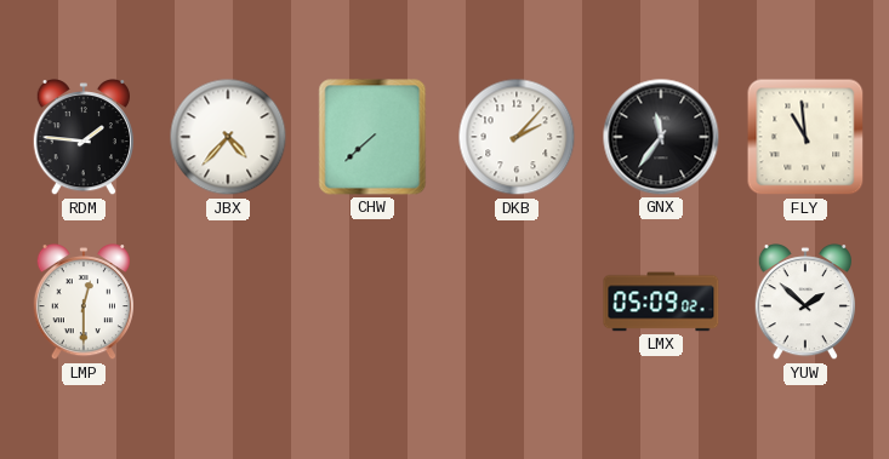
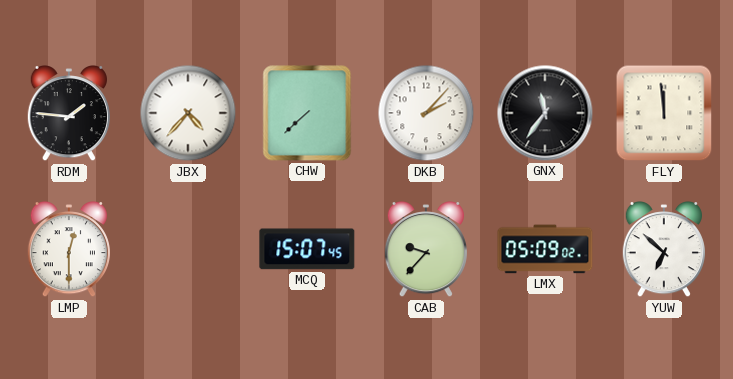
FLY: 10:59 -> 11:59
MCQ: none -> 15:07
CAB: none -> 9:37
YUW: 1:52 -> 6:52
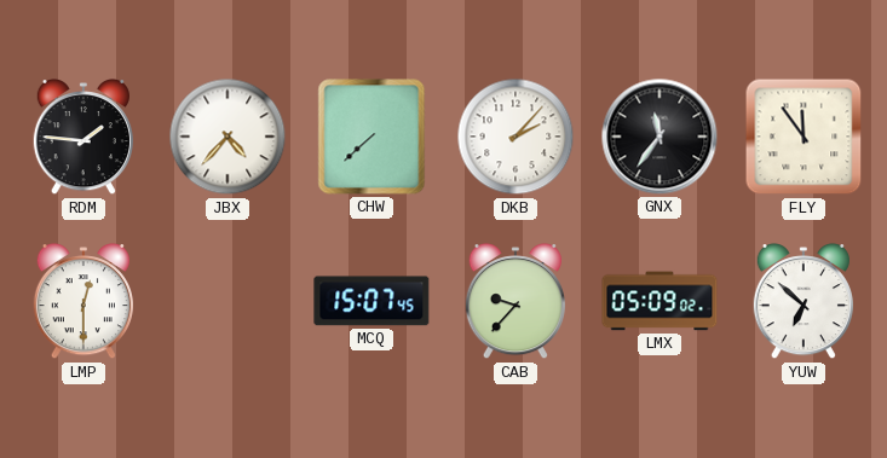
FLY: 11:59 -> 11:54
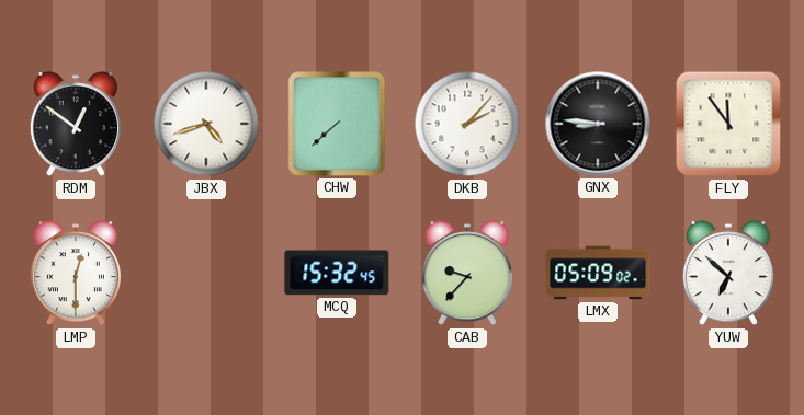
RDM: 1:46 -> 12:51
JBX: 4:37 -> 4:42
GNX: 11:36 -> 8:46
MCQ: 15:07 -> 15:32
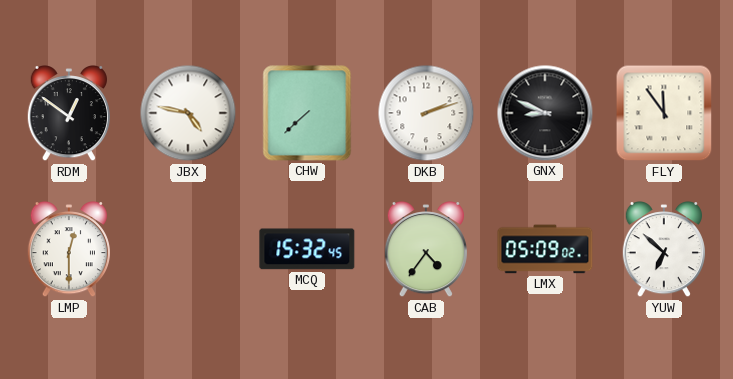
JBX: 4:42 -> 4:47
DKB: 2:07 -> 2:12
GNX: 8:46 -> 8:49
CAB: 9:37 -> 4:36
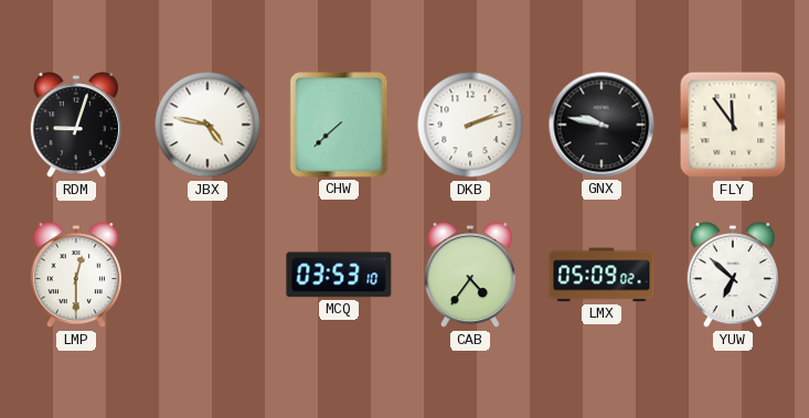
RDM: 12:51 -> 9:03
GNX: 8:49 -> 9:47
MCQ: 15:32 -> 03:53
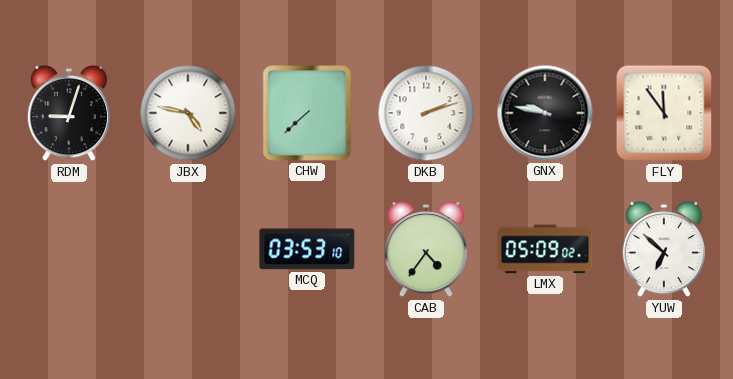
LMP: 12:30 -> none
